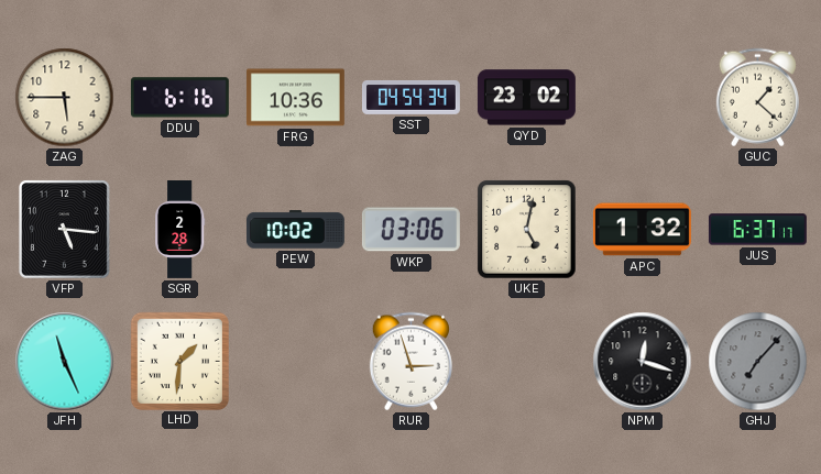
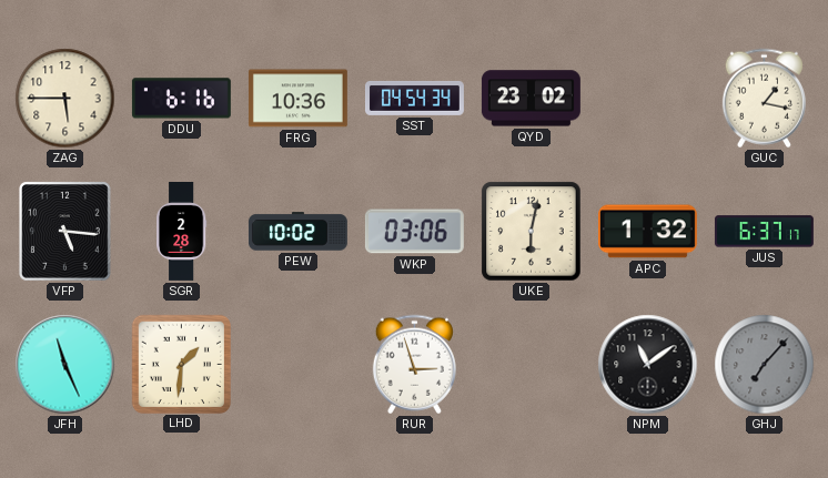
GUC: 1:22 -> 1:17
UKE: 5:02 -> 6:02
NPM: 12:18 -> 11:09
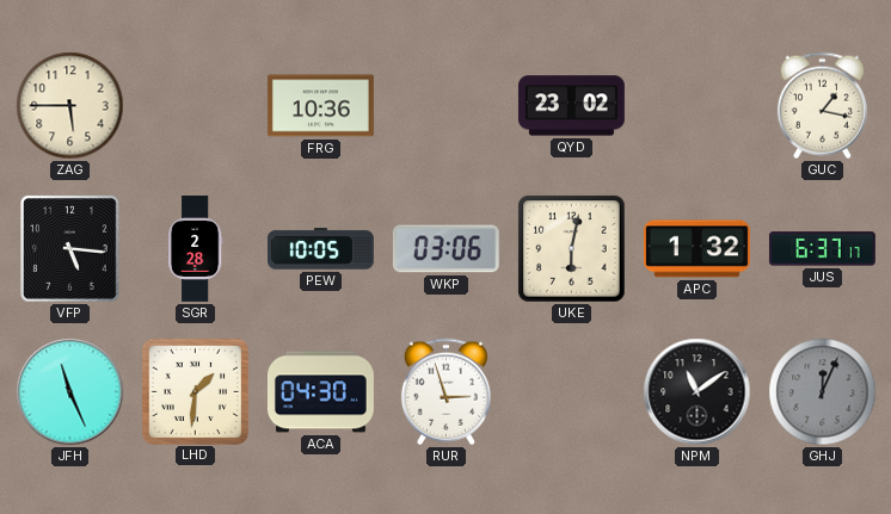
DDU: 6:16 -> none
SST: 04:54 -> none
PEW: 10:02 -> 10:05
ACA: none -> 04:30
GHJ: 7:07 -> 12:04
